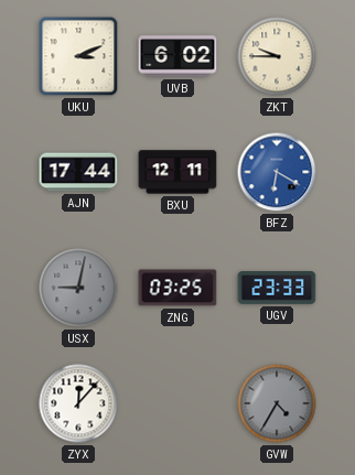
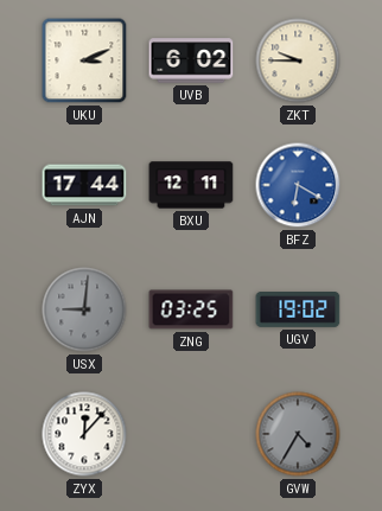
USX: 9:02 -> 9:01
UGV: 23:33 -> 19:02
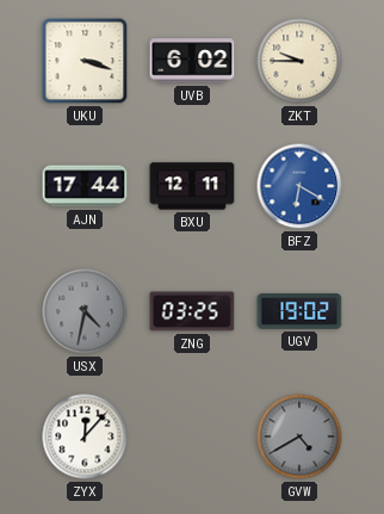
UKU: 3:11 -> 3:18
USX: 9:01 -> 4:32
GVW: 4:35 -> 4:40
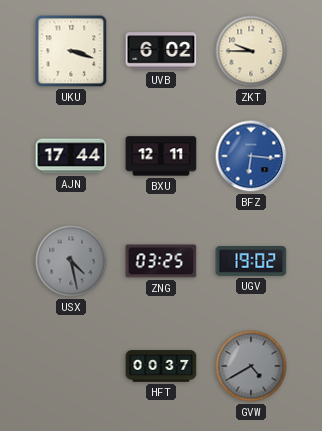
BFZ: 6:20 -> 6:16
USX: 4:32 -> 4:28
ZYX: 12:07 -> none
HFT: none -> 00:37
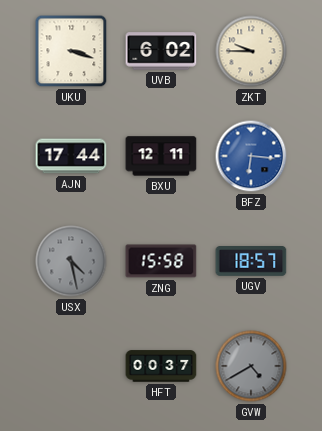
ZNG: 03:25 -> 15:58
UGV: 19:02 -> 18:57
